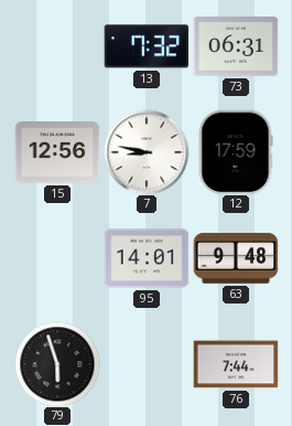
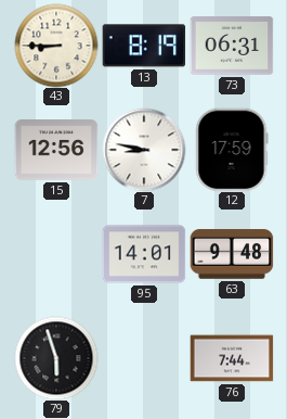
43: none -> 8:45
13: 7:32 -> 8:19
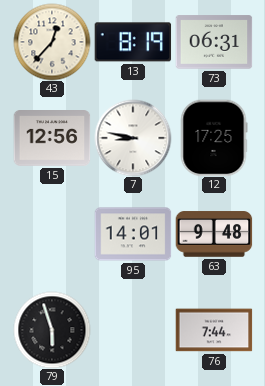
43: 8:45 -> 12:37
12: 17:59 -> 17:25
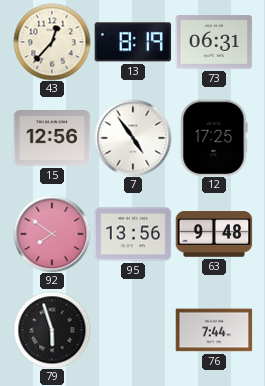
7: 8:47 -> 4:54
92: none -> 7:51
95: 14:01 -> 13:56
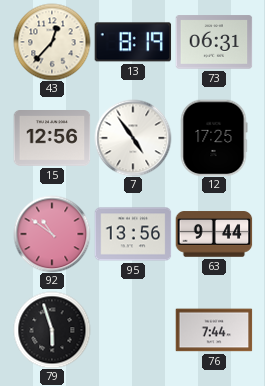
92: 7:51 -> 10:51
63: 9:48 -> 9:44
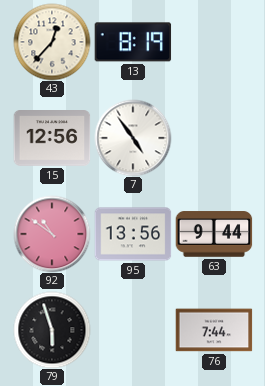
73: 06:31 -> none
12: 17:25 -> none
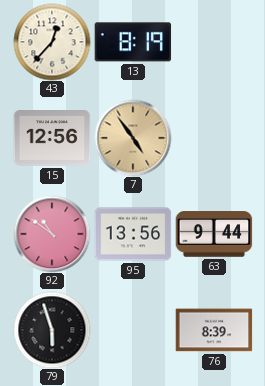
7 dial: white -> champagne
76: 7:44 -> 8:39
